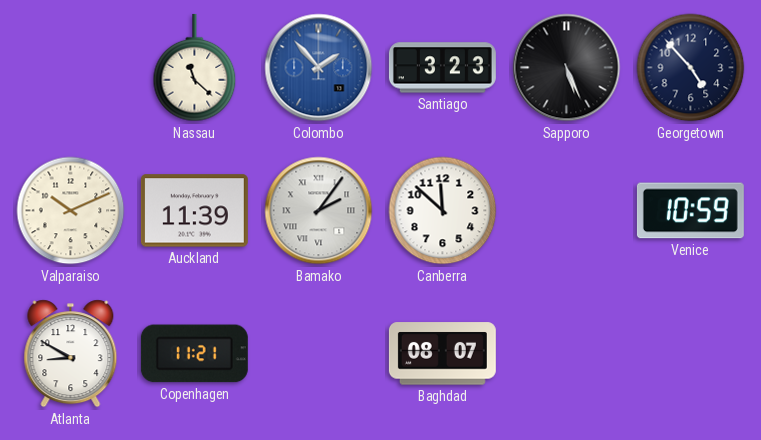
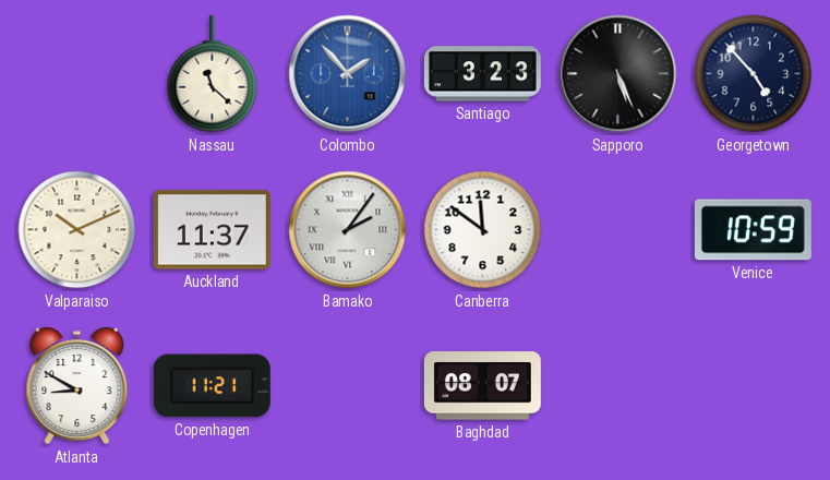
Auckland: 11:39 -> 11:37
Canberra: 11:52 -> 11:51
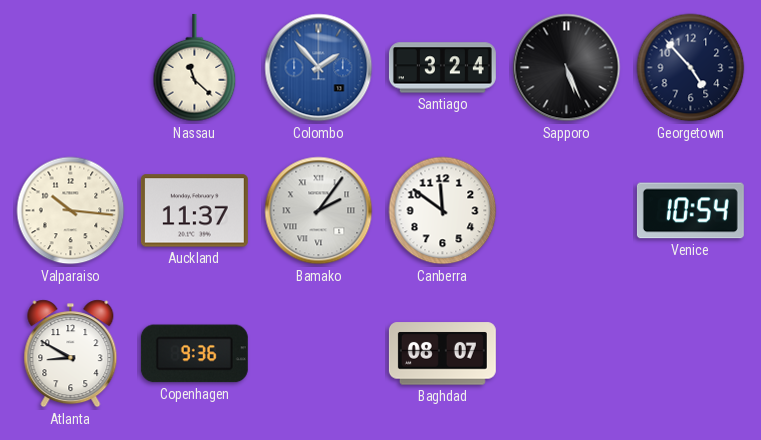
Santiago: 3:23 -> 3:24
Valparaiso: 10:11 -> 10:16
Venice: 10:59 -> 10:54
Copenhagen: 11:21 -> 9:36
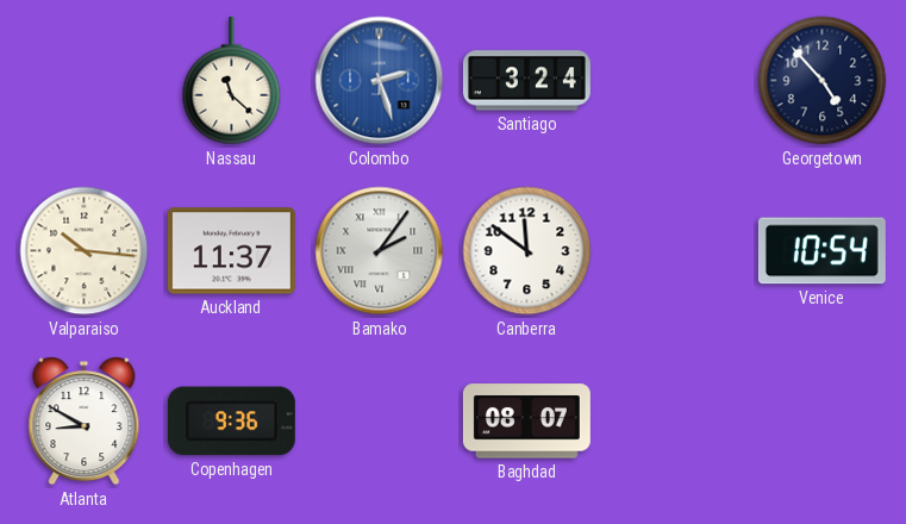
Colombo: 1:53 -> 2:27
Sapporo: 5:26 -> none
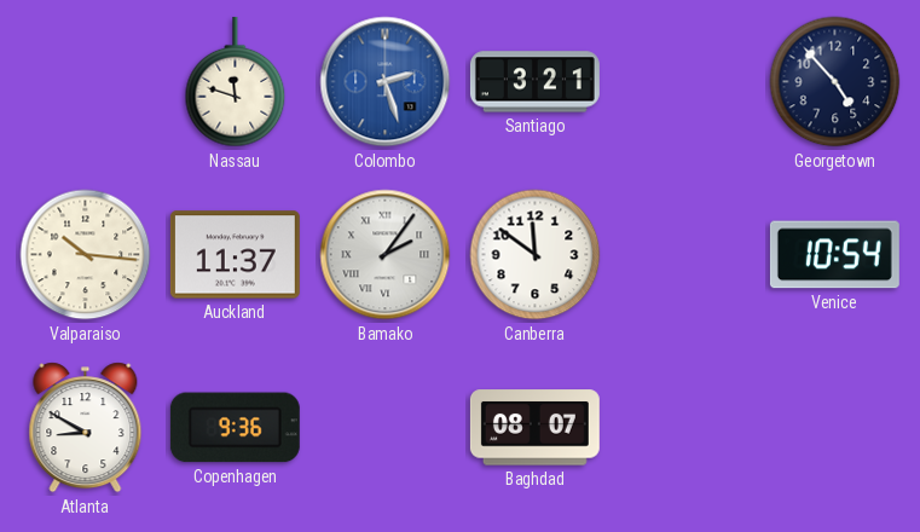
Nassau: 11:22 -> 11:48
Santiago: 3:24 -> 3:21
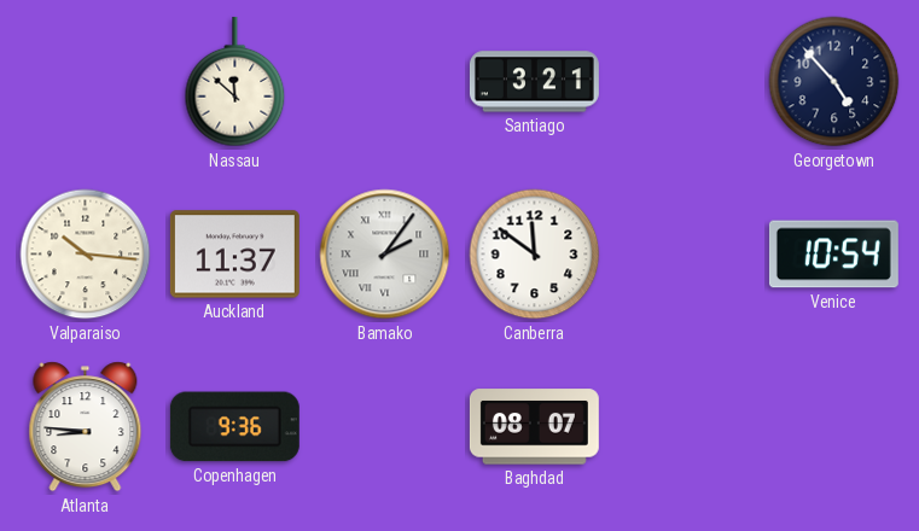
Nassau: 11:48 -> 11:52
Colombo: 2:27 -> none
Atlanta: 8:50 -> 8:46
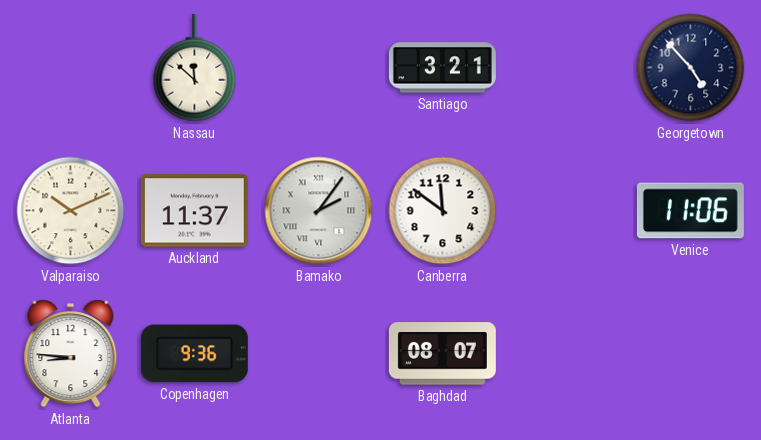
Valparaiso: 10:16 -> 10:11
Venice: 10:54 -> 11:06
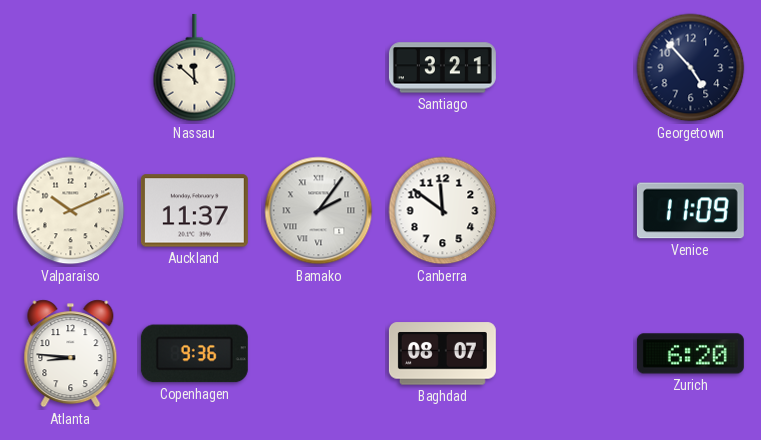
Venice: 11:06 -> 11:09
Zurich: none -> 6:20
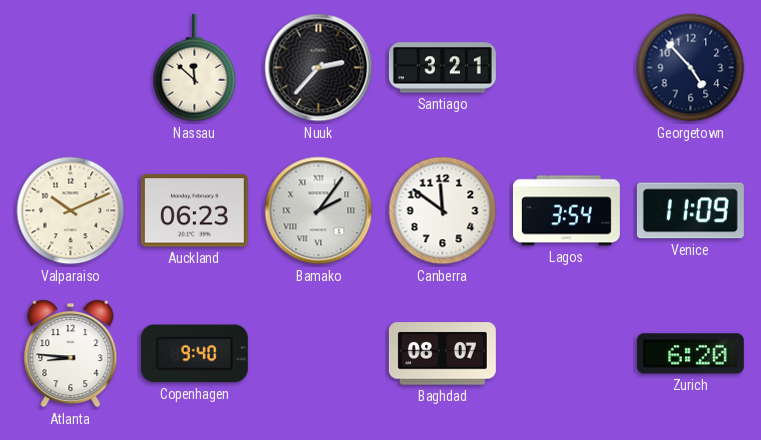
Nuuk: none -> 2:37
Auckland: 11:37 -> 06:23
Lagos: none -> 3:54
Copenhagen: 9:36 -> 9:40
